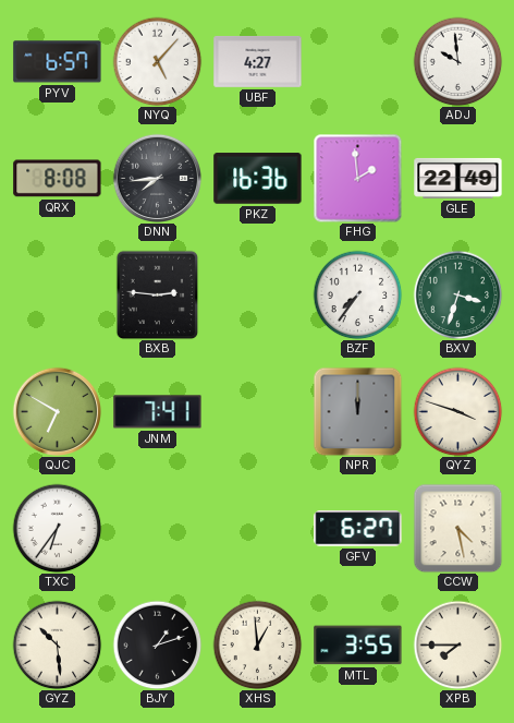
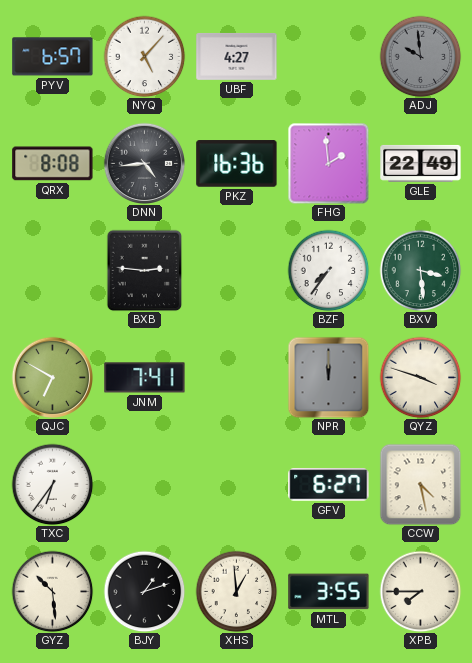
ADJ dial: white -> grey
DNN: 7:44 -> 4:44
BXV: 3:33 -> 3:29
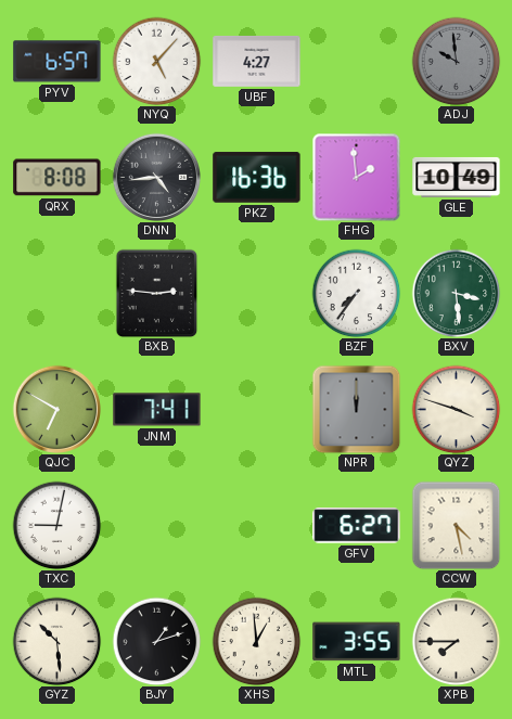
GLE: 22:49 -> 10:49
TXC: 6:36 -> 9:02
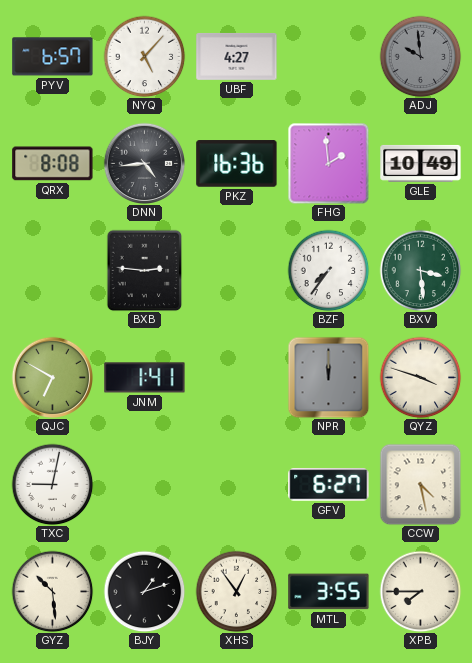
JNM: 7:41 -> 1:41
XHS: 12:59 -> 12:54
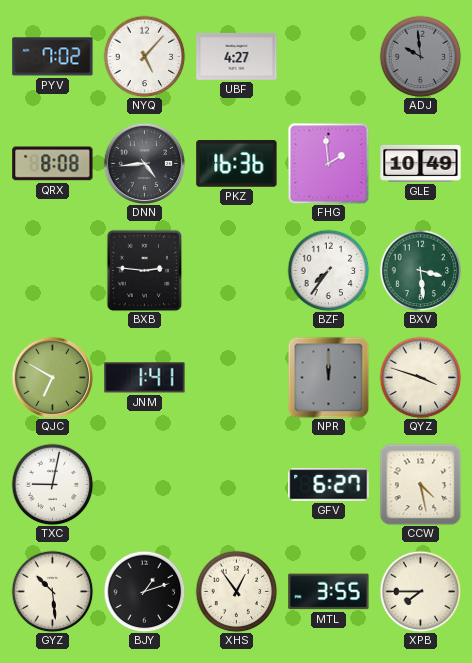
PYV: 6:57 -> 7:02
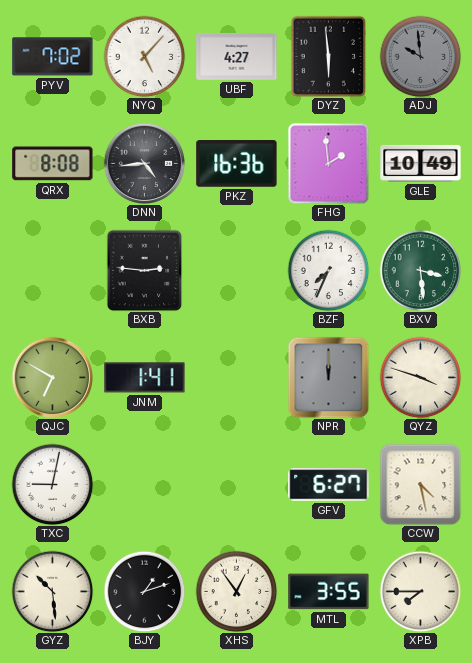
DYZ: none -> 5:59
BZF: 7:36 -> 7:34
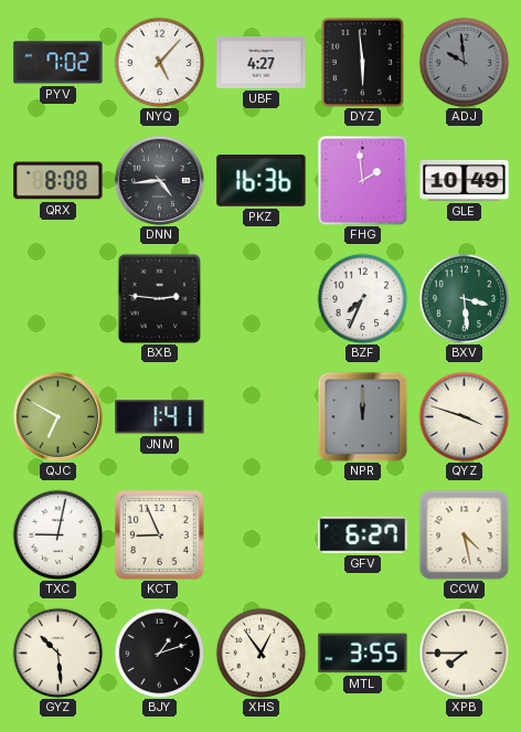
KCT: none -> 8:56
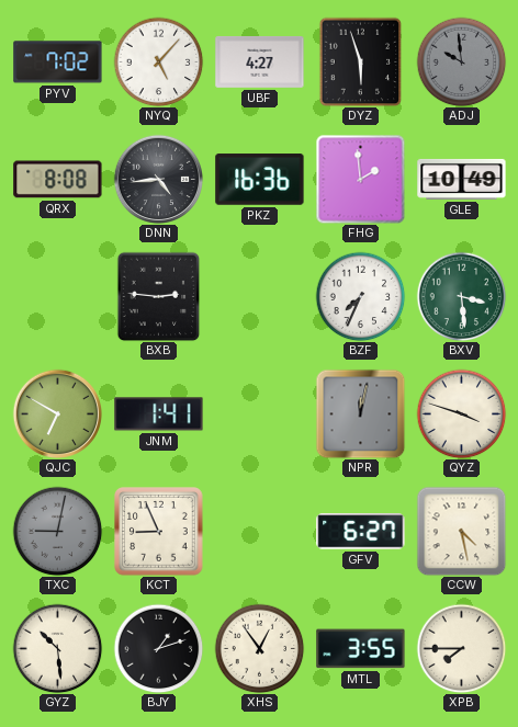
DYZ: 5:59 -> 5:57
NPR: 12:00 -> 12:02
TXC dial: white -> grey
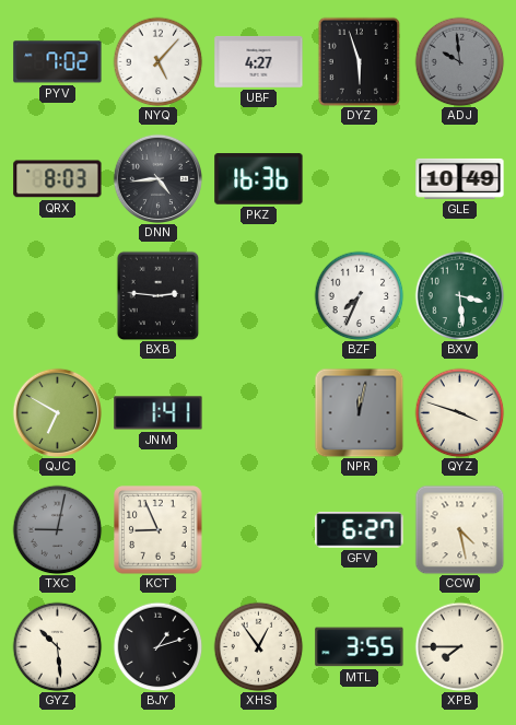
QRX: 8:08 -> 8:03
FHG: 1:59 -> none
